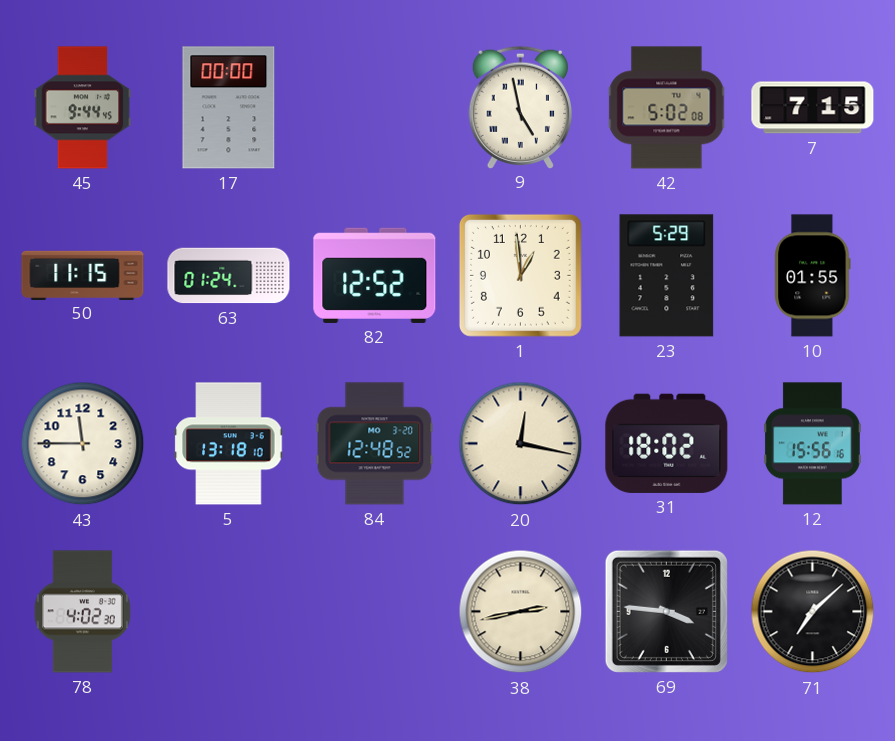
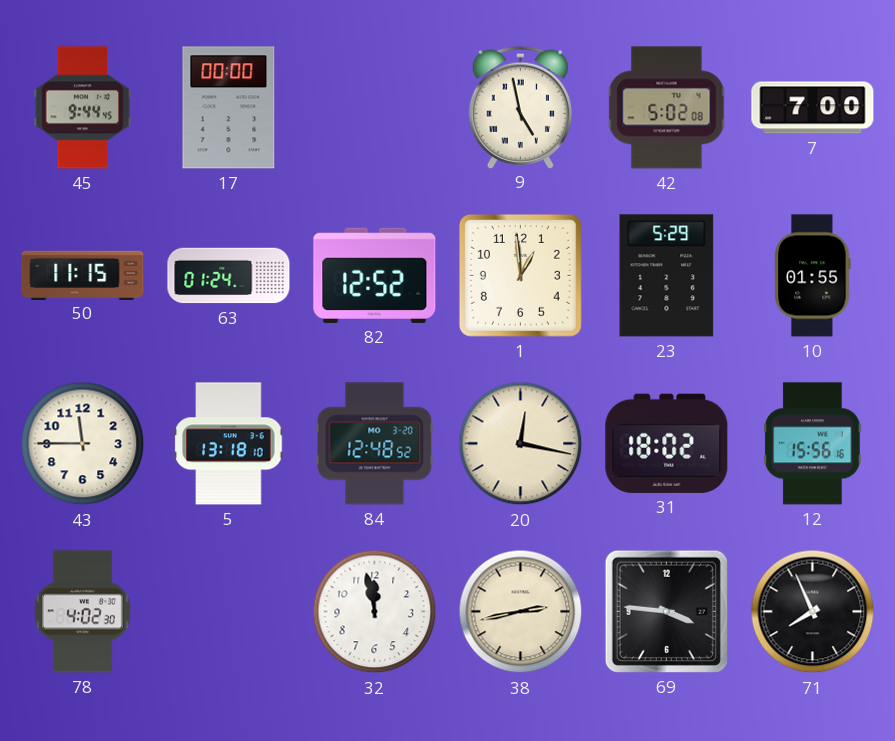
7: 7:15 -> 7:00
32: none -> 11:58
71: 7:08 -> 7:56
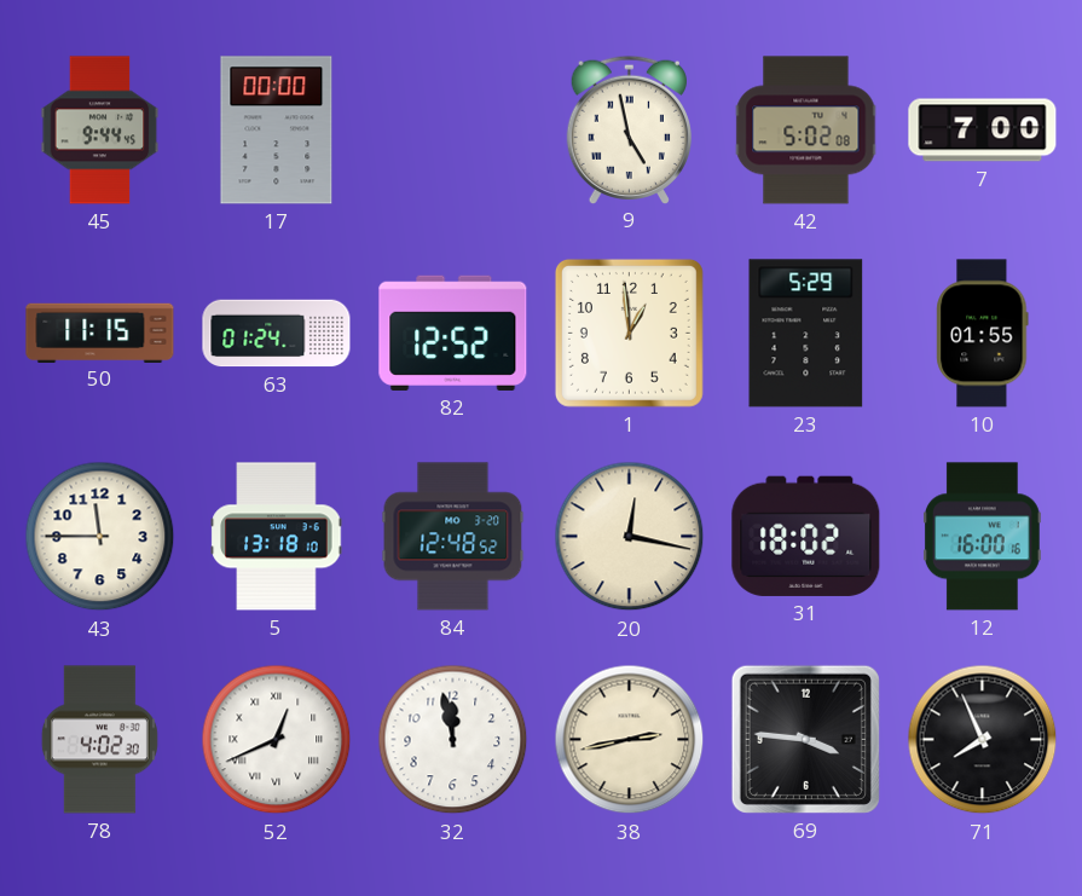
12: 15:56 -> 16:00
52: none -> 12:41
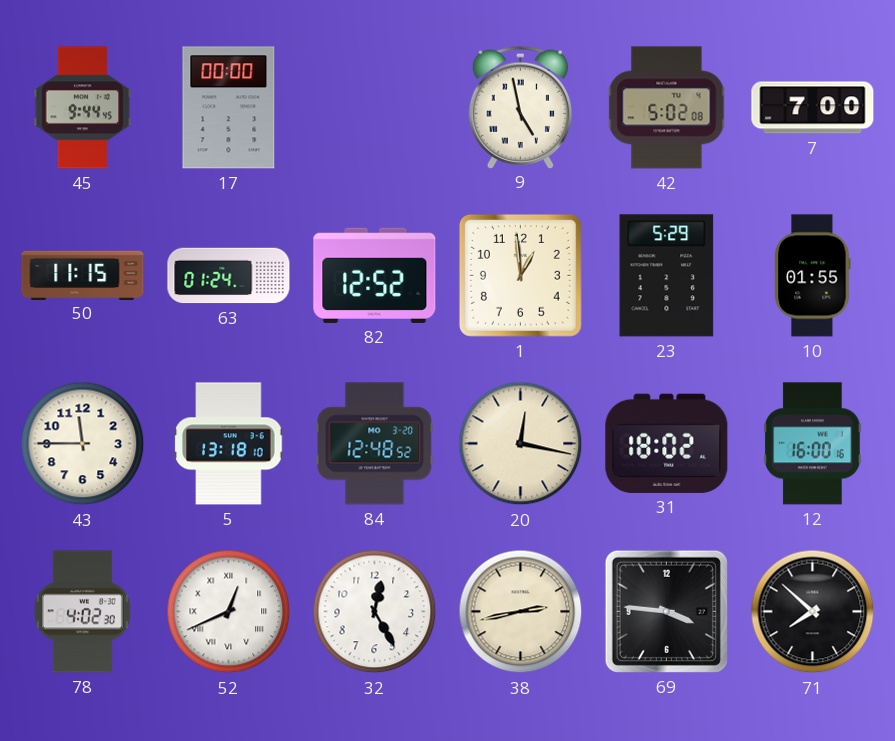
32: 11:58 -> 12:25
71: 7:56 -> 7:52
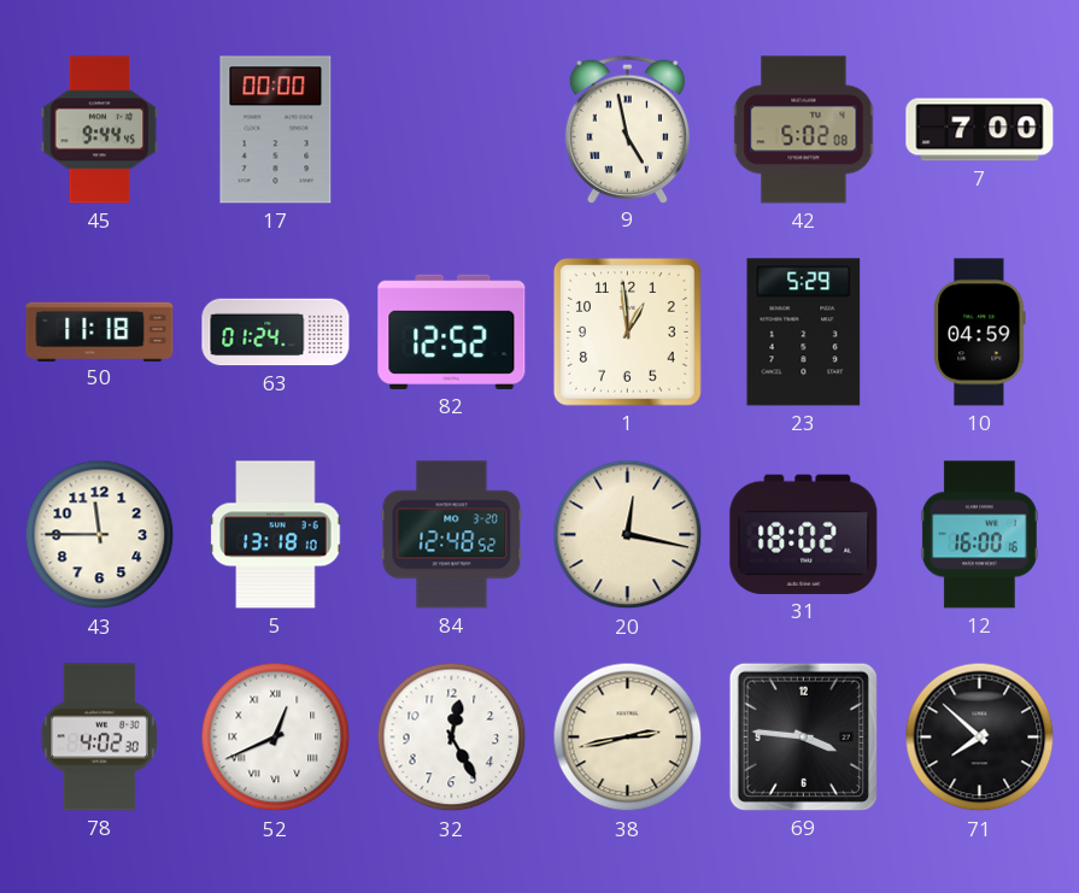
50: 11:15 -> 11:18
10: 01:55 -> 04:59
